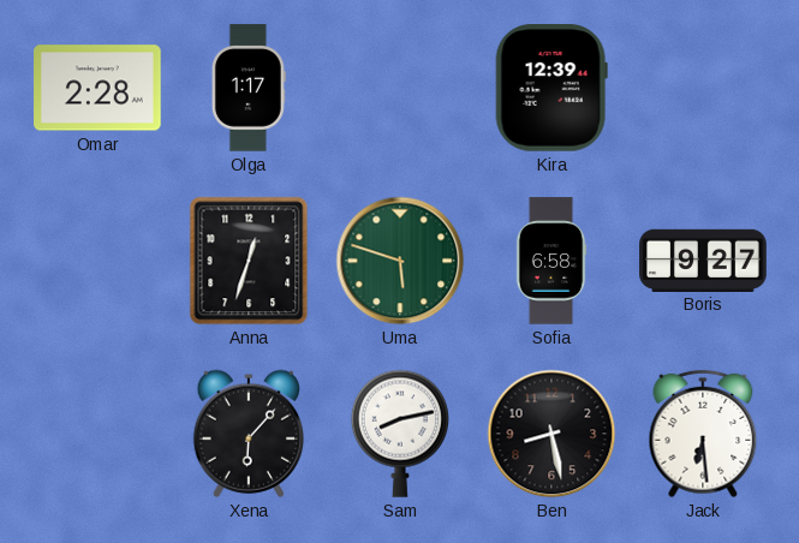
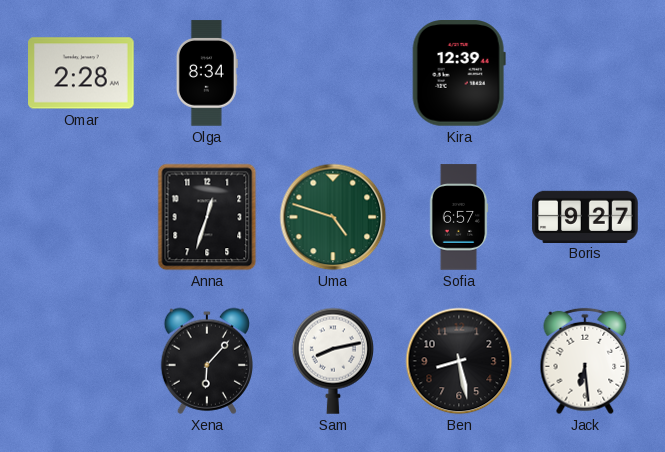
Olga: 1:17 -> 8:34
Uma: 5:48 -> 4:48
Sofia: 6:58 -> 6:57
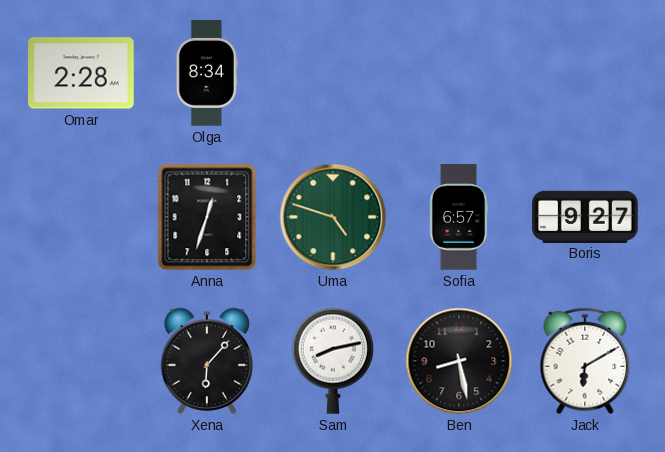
Kira: 12:39 -> none
Jack: 6:29 -> 6:10
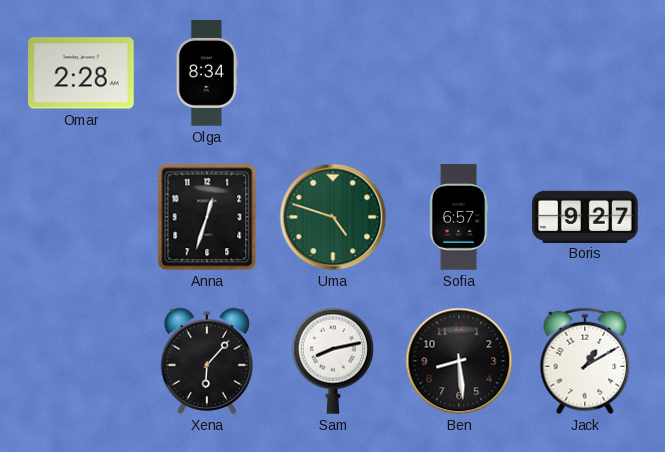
Ben: 8:28 -> 8:29
Jack: 6:10 -> 1:10
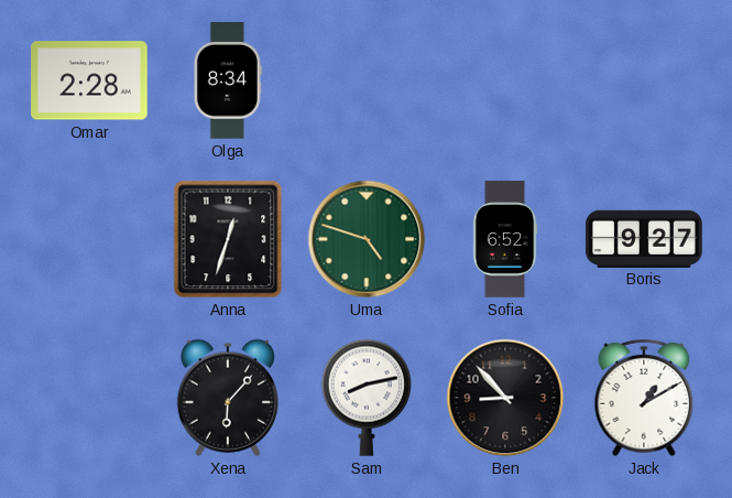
Sofia: 6:57 -> 6:52
Ben: 8:29 -> 8:53
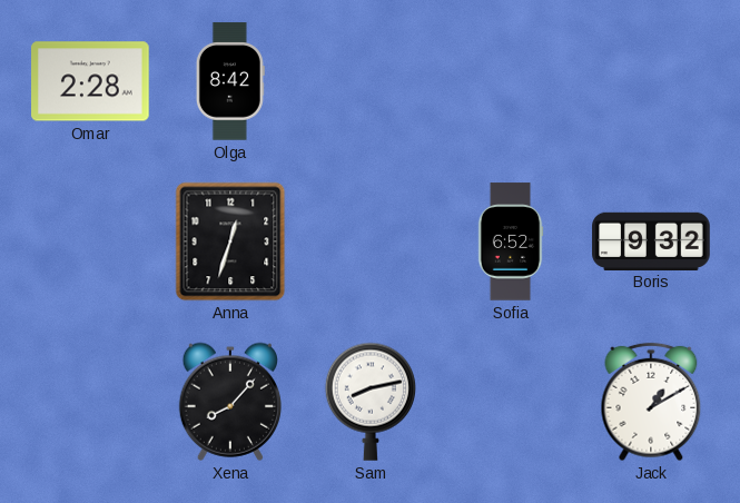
Olga: 8:34 -> 8:42
Uma: 4:48 -> none
Boris: 9:27 -> 9:32
Xena: 6:07 -> 8:07
Ben: 8:53 -> none
